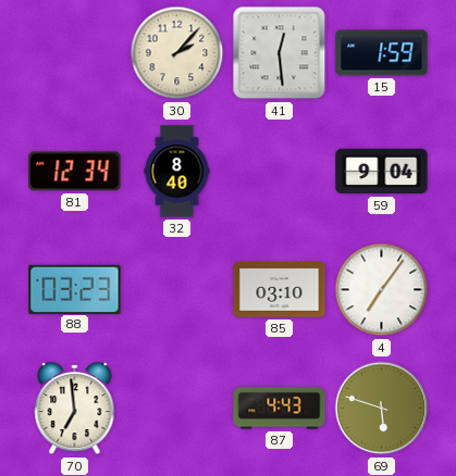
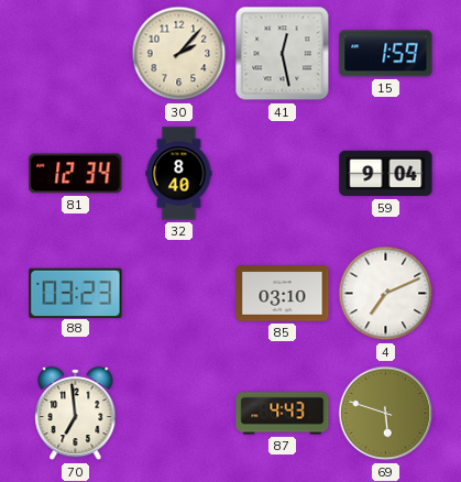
41: 12:29 -> 12:28
4: 7:06 -> 7:11
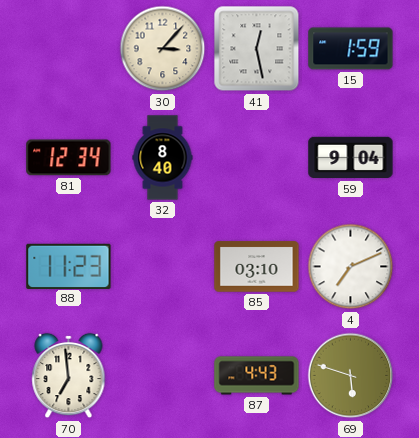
30: 2:07 -> 3:07
88: 03:23 -> 11:23
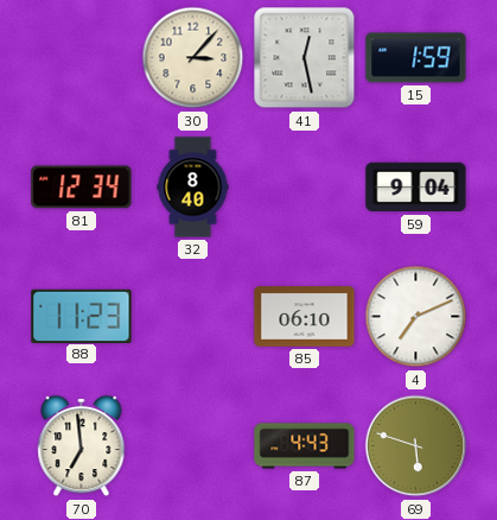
85: 03:10 -> 06:10
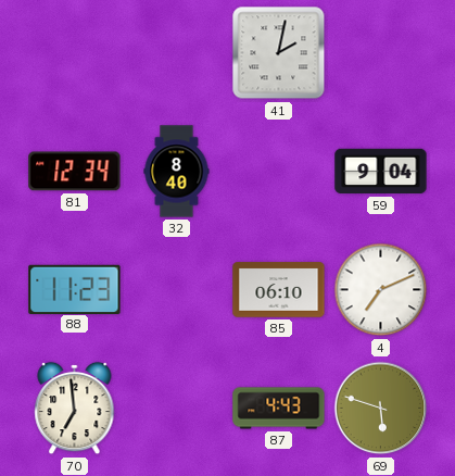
30: 3:07 -> none
41: 12:28 -> 2:02
15: 1:59 -> none
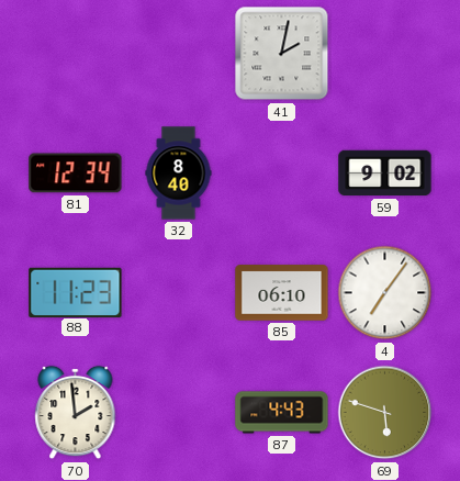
59: 9:04 -> 9:02
4: 7:11 -> 7:06
70: 6:59 -> 1:59
